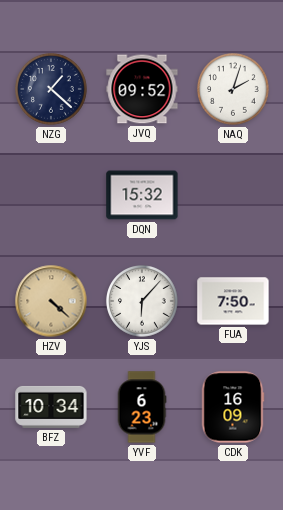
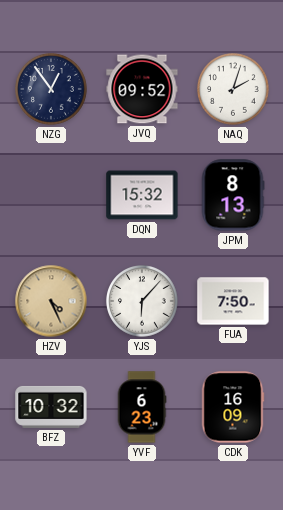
NZG: 1:22 -> 12:54
JPM: none -> 8:13
HZV: 4:22 -> 4:26
BFZ: 10:34 -> 10:32
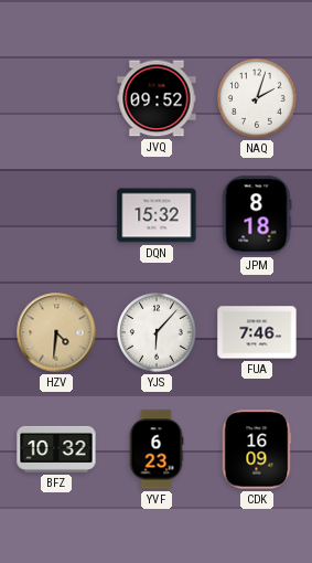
NZG: 12:54 -> none
JPM: 8:13 -> 8:18
HZV: 4:26 -> 4:31
FUA: 7:50 -> 7:46
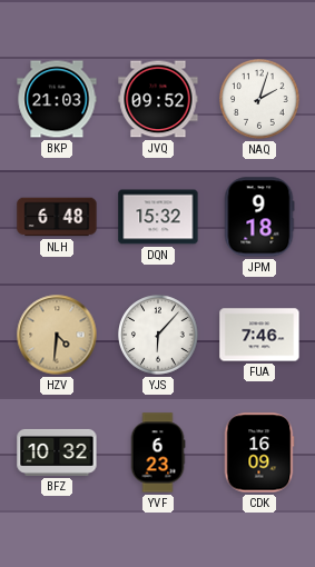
BKP: none -> 21:03
NLH: none -> 6:48
JPM: 8:18 -> 9:18
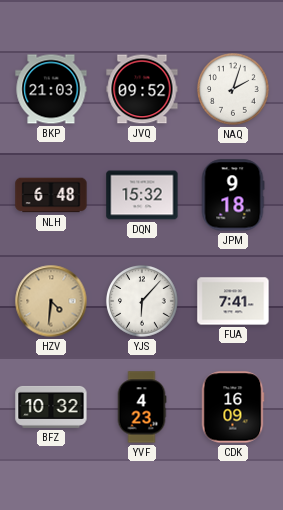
FUA: 7:46 -> 7:41
YVF: 6:23 -> 4:23
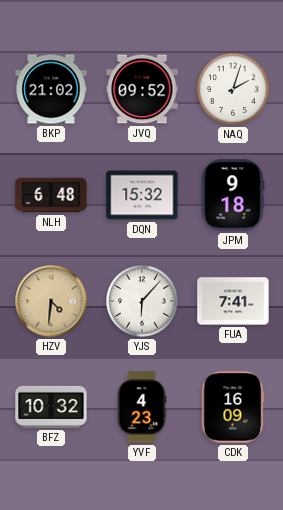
BKP: 21:03 -> 21:02
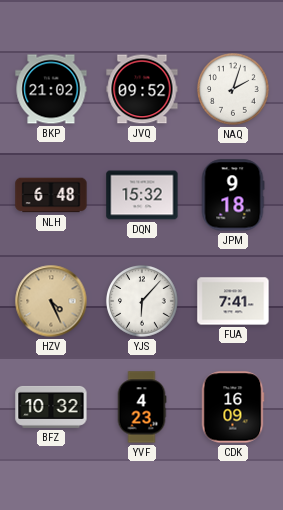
HZV: 4:31 -> 4:26
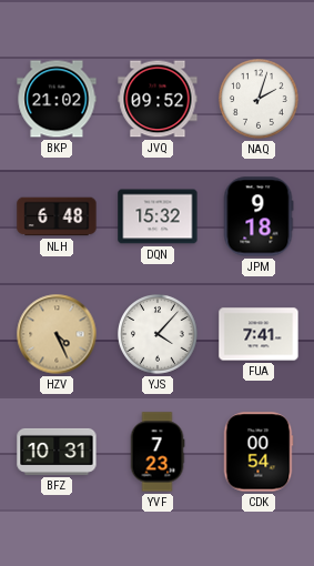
YJS: 6:07 -> 4:07
BFZ: 10:32 -> 10:31
YVF: 4:23 -> 7:23
CDK: 16:09 -> 00:54
